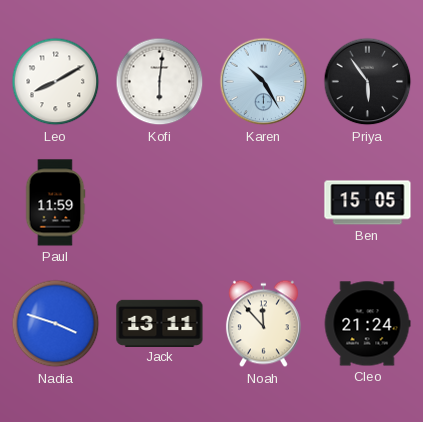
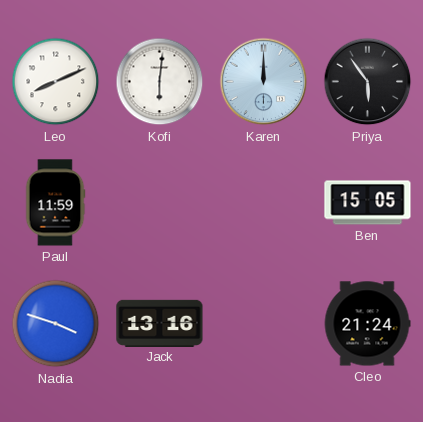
Leo: 8:10 -> 8:11
Karen: 10:25 -> 12:00
Jack: 13:11 -> 13:16
Noah: 11:53 -> none
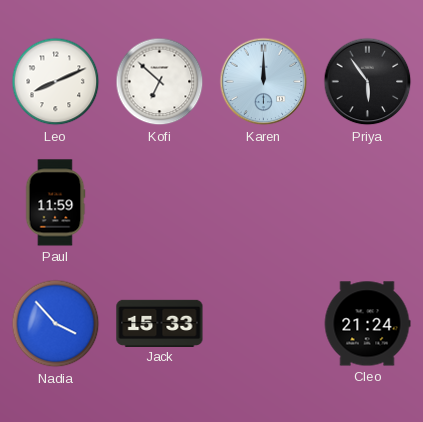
Kofi: 6:01 -> 6:52
Ben: 15:05 -> none
Nadia: 3:48 -> 3:53
Jack: 13:16 -> 15:33
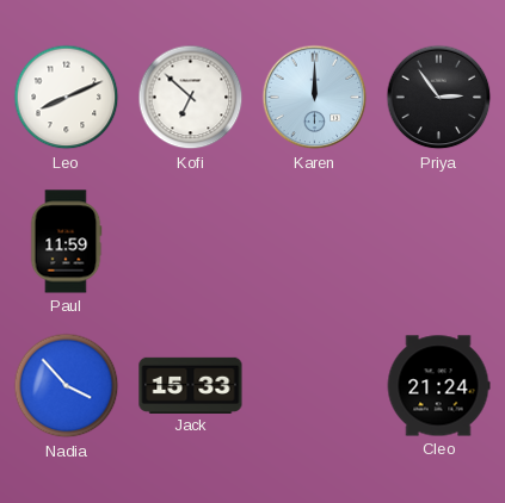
Priya: 5:54 -> 2:54
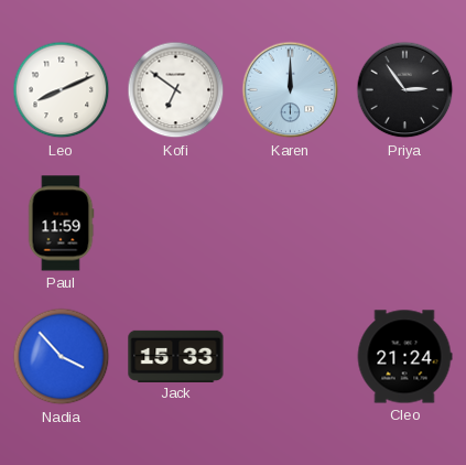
Kofi: 6:52 -> 6:51
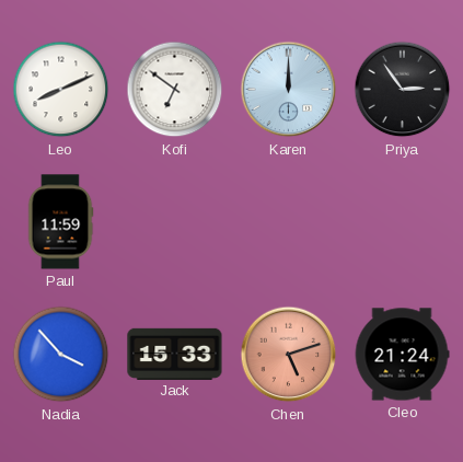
Chen: none -> 5:12
